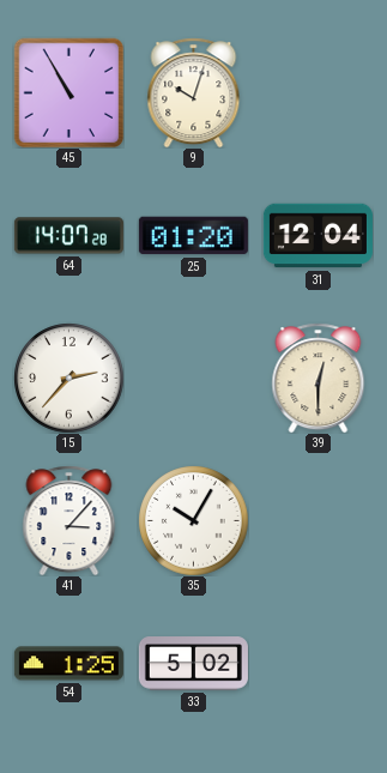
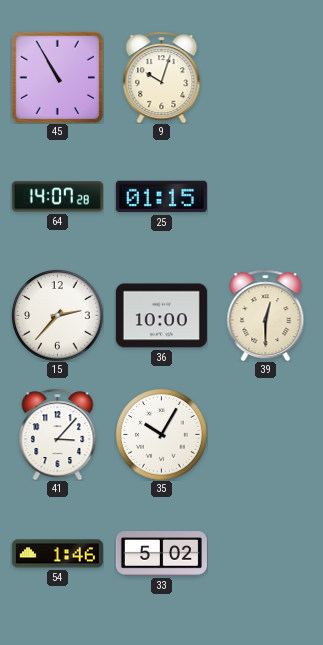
25: 01:20 -> 01:15
31: 12:04 -> none
36: none -> 10:00
54: 1:25 -> 1:46
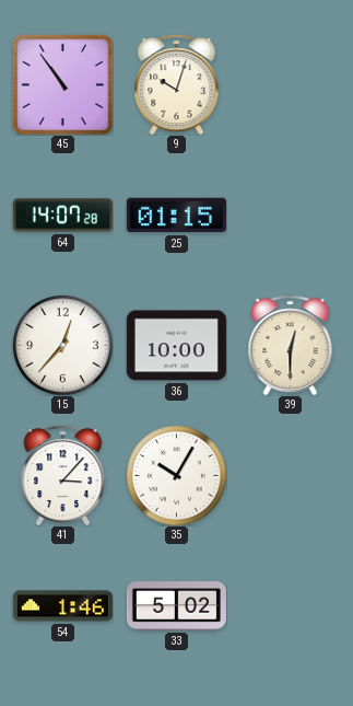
45: 10:55 -> 10:54
15: 2:37 -> 12:37
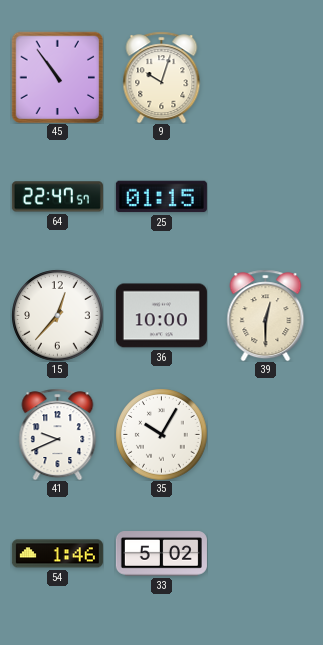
64: 14:07 -> 22:47
41: 3:07 -> 9:41
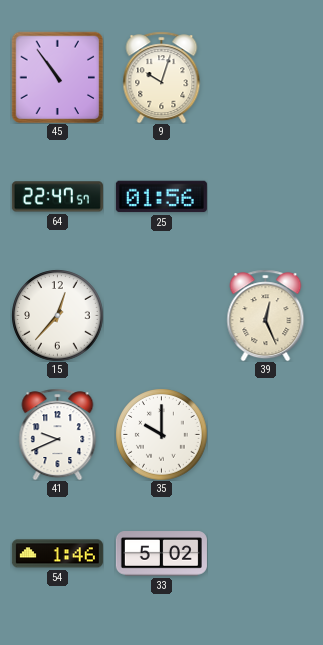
25: 01:15 -> 01:56
36: 10:00 -> none
39: 12:30 -> 12:26
35: 10:05 -> 10:00
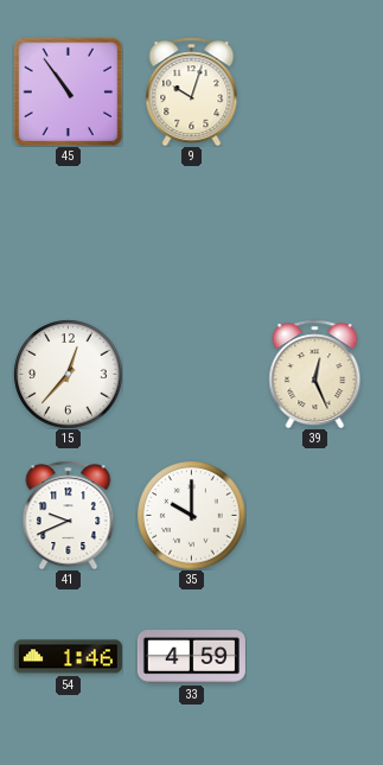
64: 22:47 -> none
25: 01:56 -> none
33: 5:02 -> 4:59
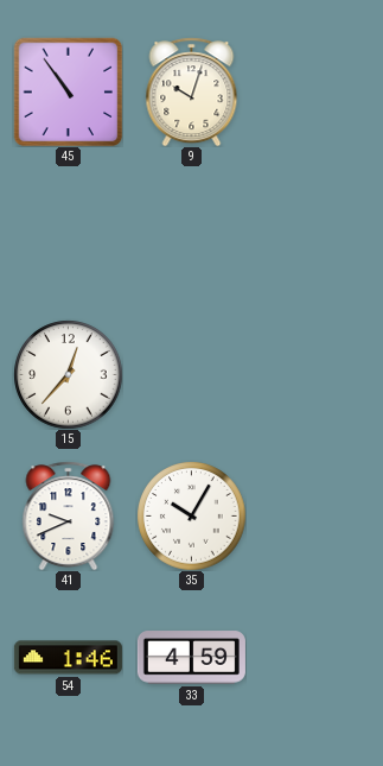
39: 12:26 -> none
35: 10:00 -> 10:05
